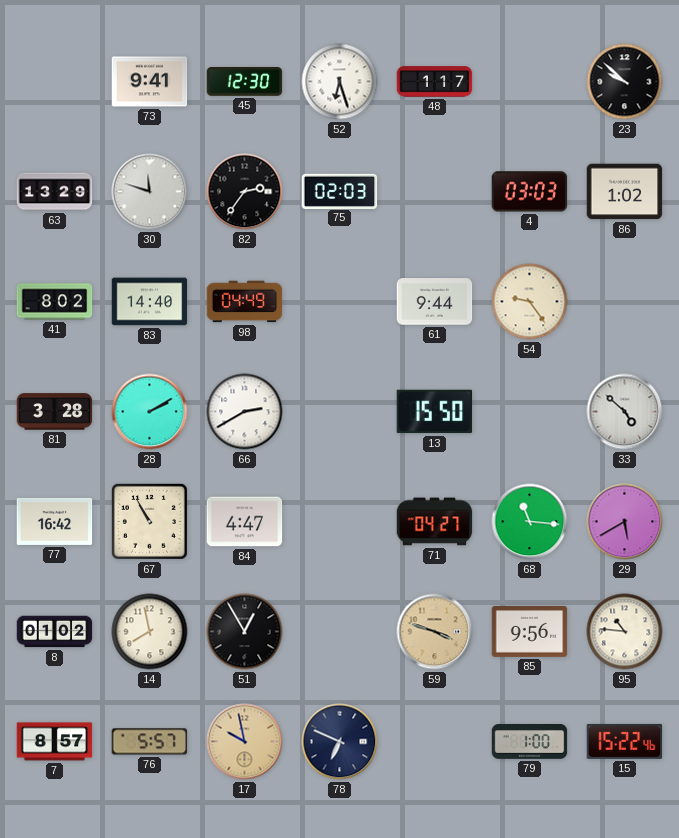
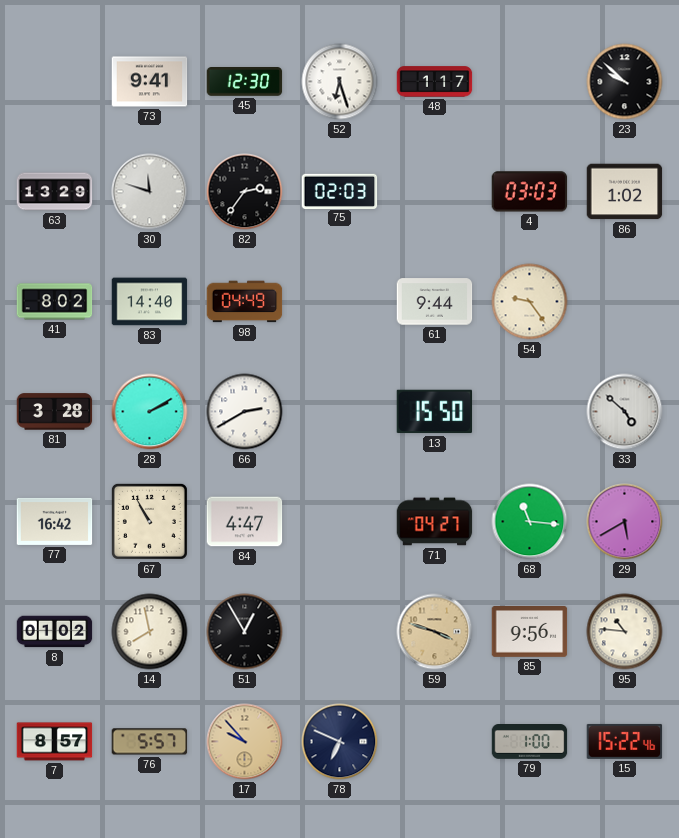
17: 9:58 -> 9:53
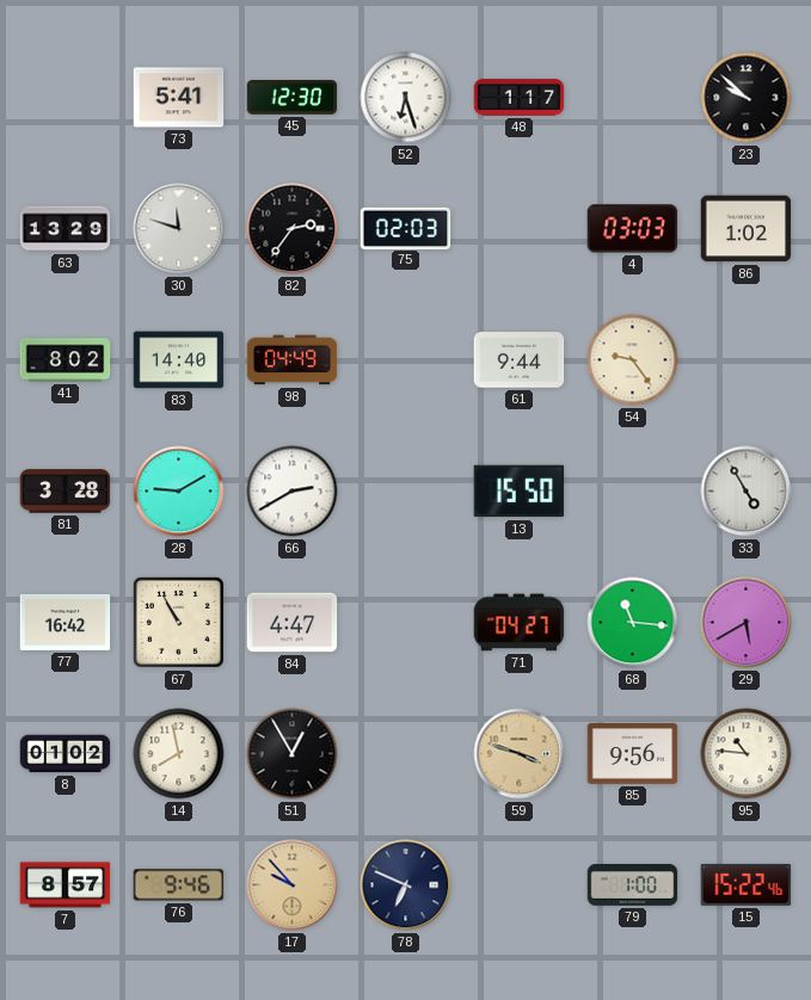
73: 9:41 -> 5:41
28: 2:10 -> 9:10
33: 4:52 -> 4:55
76: 5:57 -> 9:46
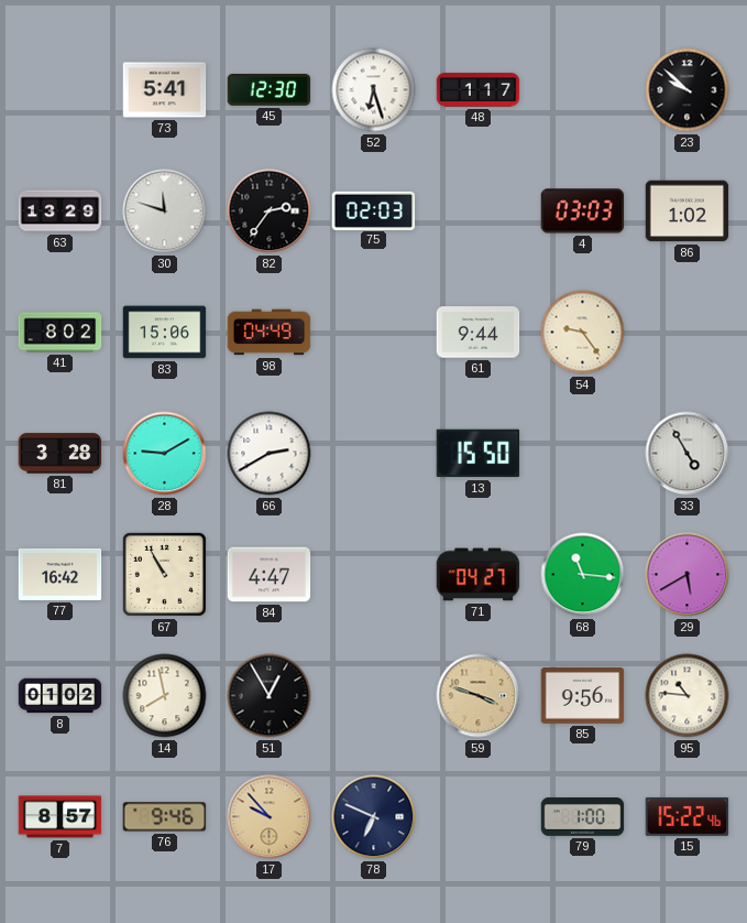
83: 14:40 -> 15:06
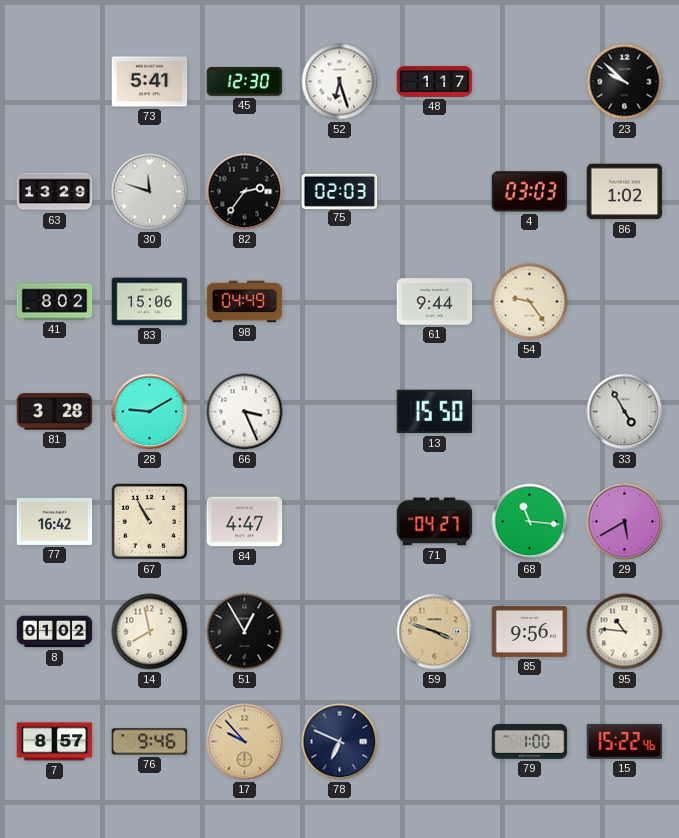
66: 2:40 -> 3:26
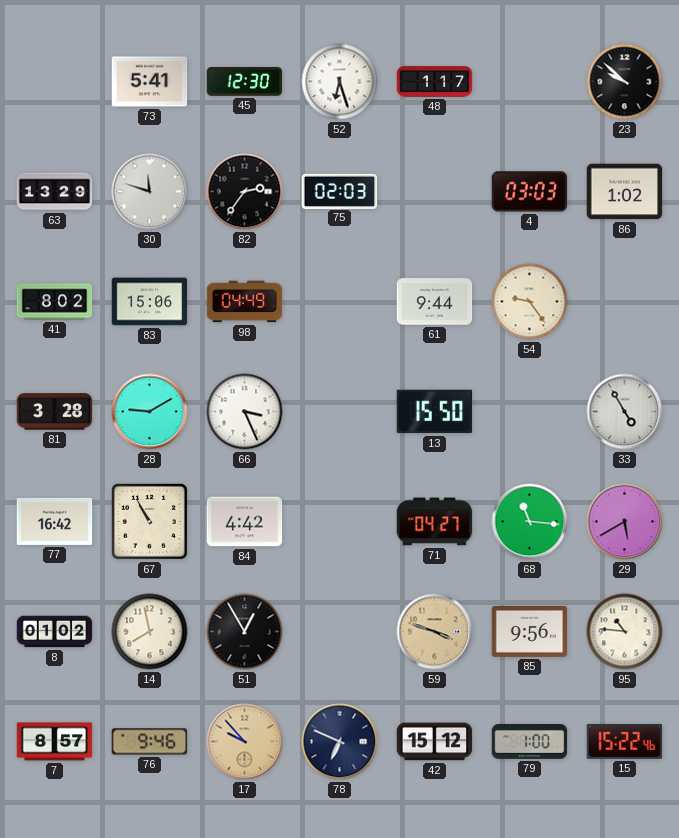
84: 4:47 -> 4:42
42: none -> 15:12
